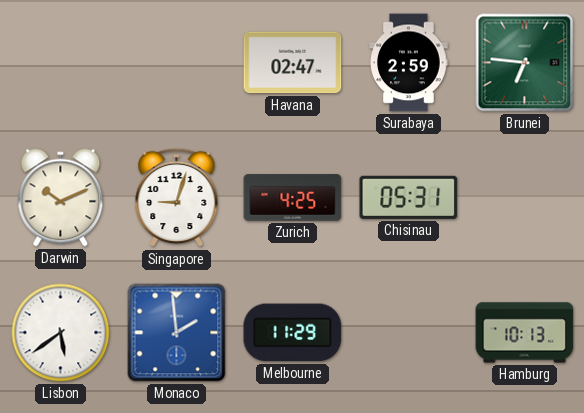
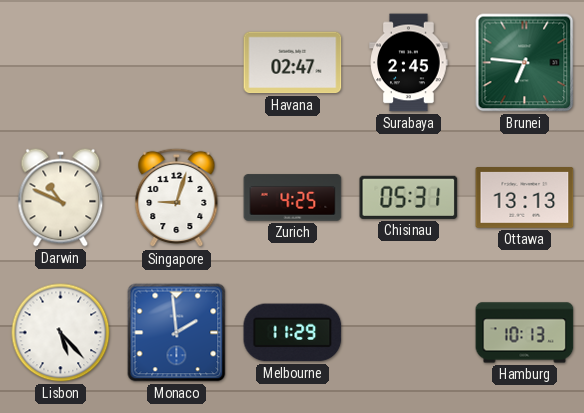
Surabaya: 2:59 -> 2:45
Darwin: 10:11 -> 10:49
Ottawa: none -> 13:13
Lisbon: 5:39 -> 5:23
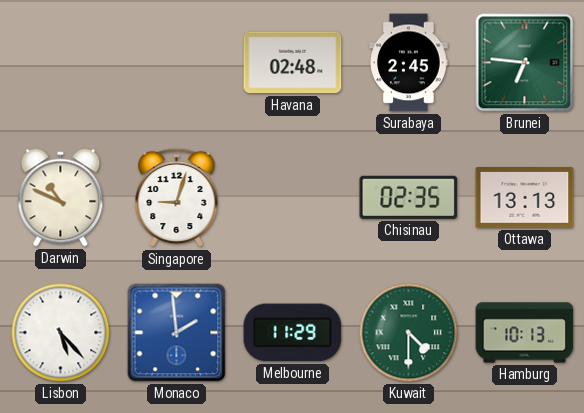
Havana: 02:47 -> 02:48
Zurich: 4:25 -> none
Chisinau: 05:31 -> 02:35
Kuwait: none -> 4:30
